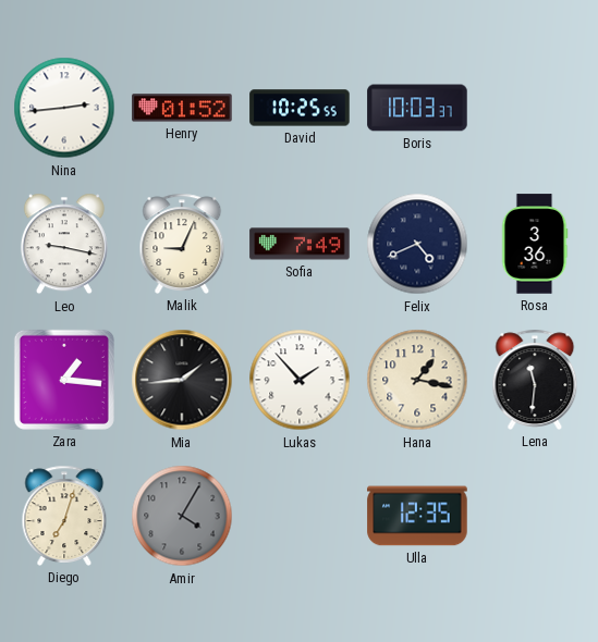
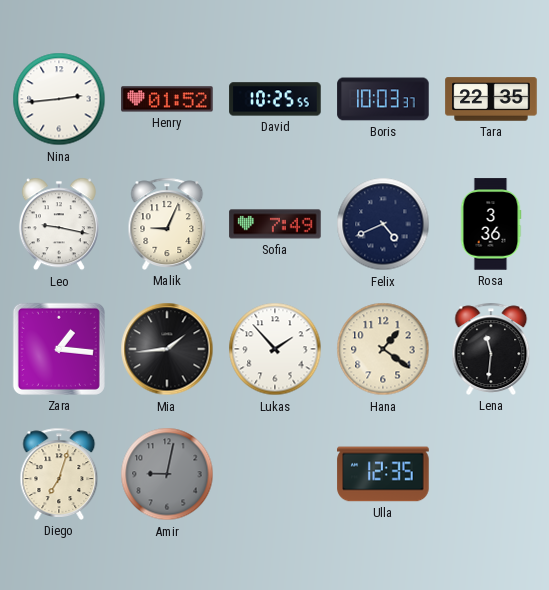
Tara: none -> 22:35
Hana: 1:17 -> 1:21
Amir: 4:05 -> 9:02
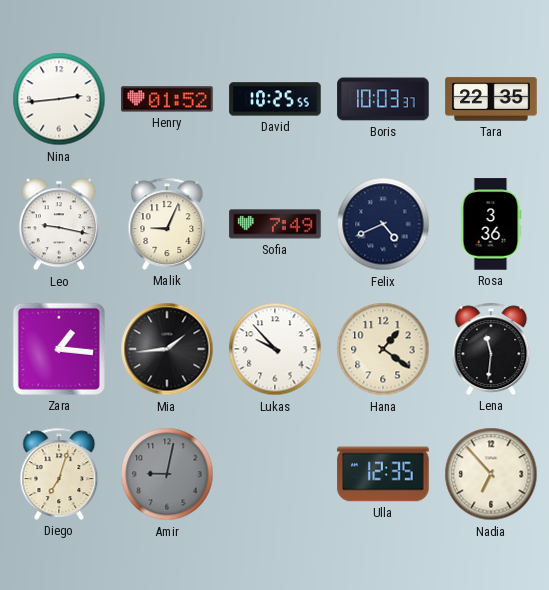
Lukas: 1:53 -> 9:53
Nadia: none -> 6:53
